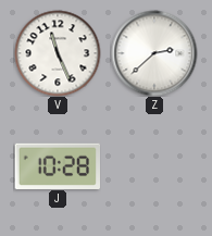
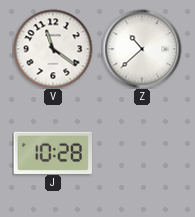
V: 11:26 -> 11:21
Z: 2:38 -> 10:38
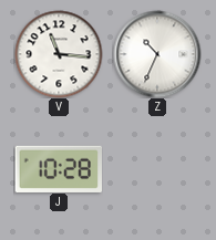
V: 11:21 -> 11:16
Z: 10:38 -> 10:34
